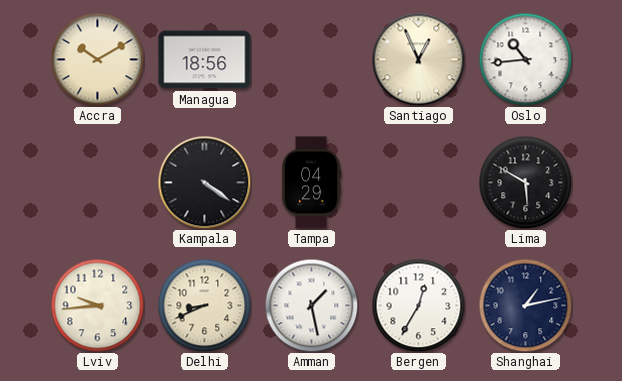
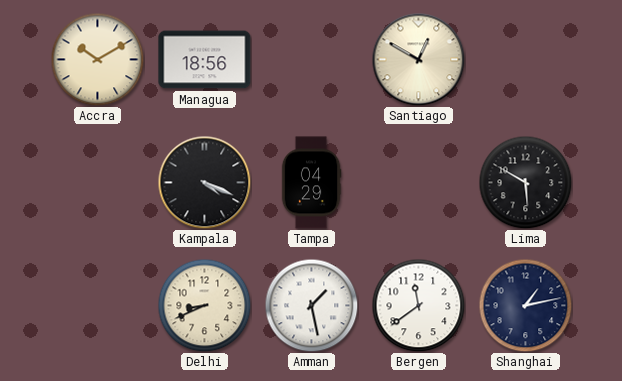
Santiago: 12:56 -> 12:50
Oslo: 10:44 -> none
Kampala: 4:21 -> 4:19
Lviv: 9:44 -> none
Bergen: 12:35 -> 11:39
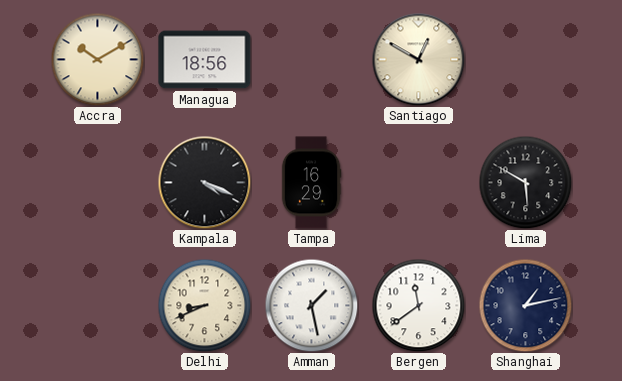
Tampa: 04:29 -> 16:29
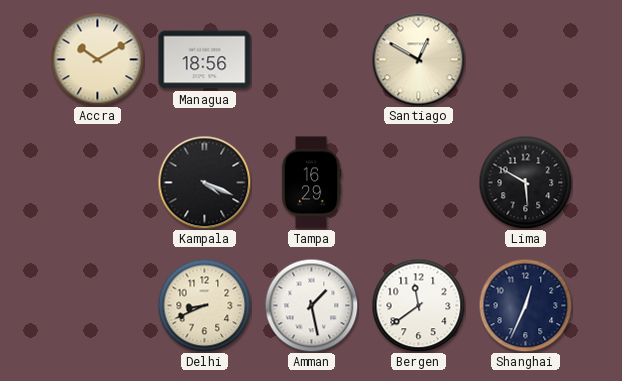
Shanghai: 1:13 -> 12:34
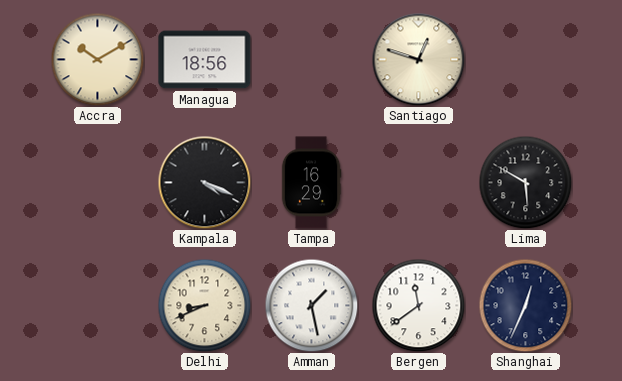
Santiago: 12:50 -> 12:48
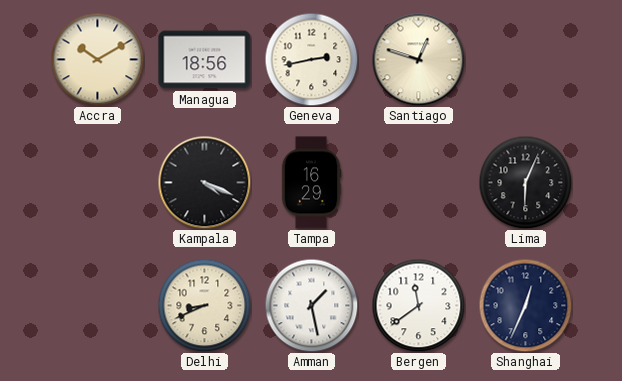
Geneva: none -> 2:43
Lima: 5:50 -> 6:04
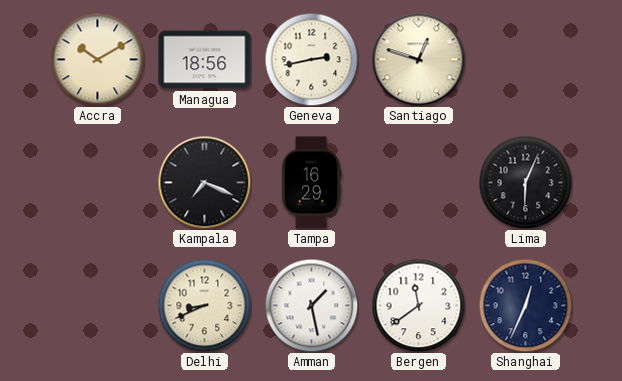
Kampala: 4:19 -> 7:19
